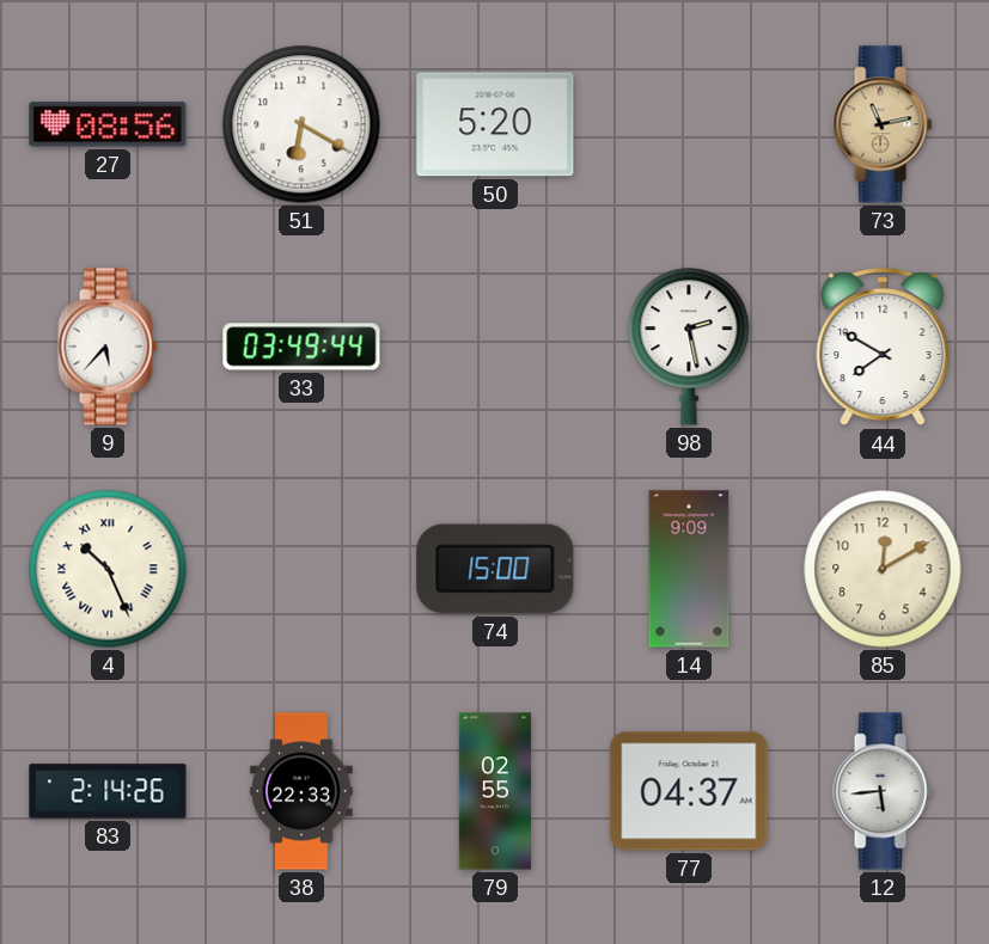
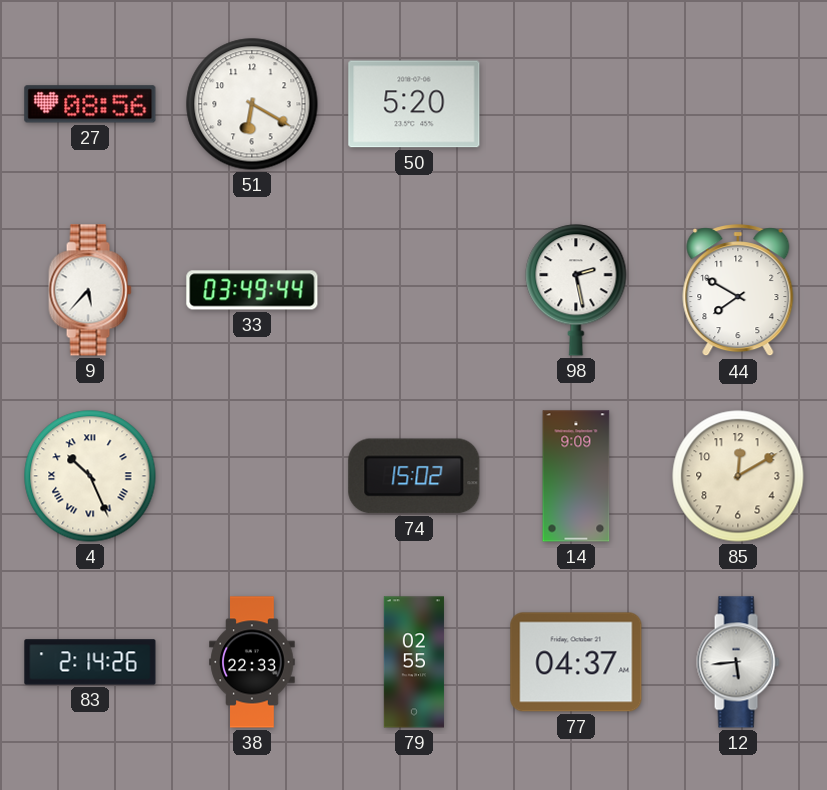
73: 11:13 -> none
74: 15:00 -> 15:02
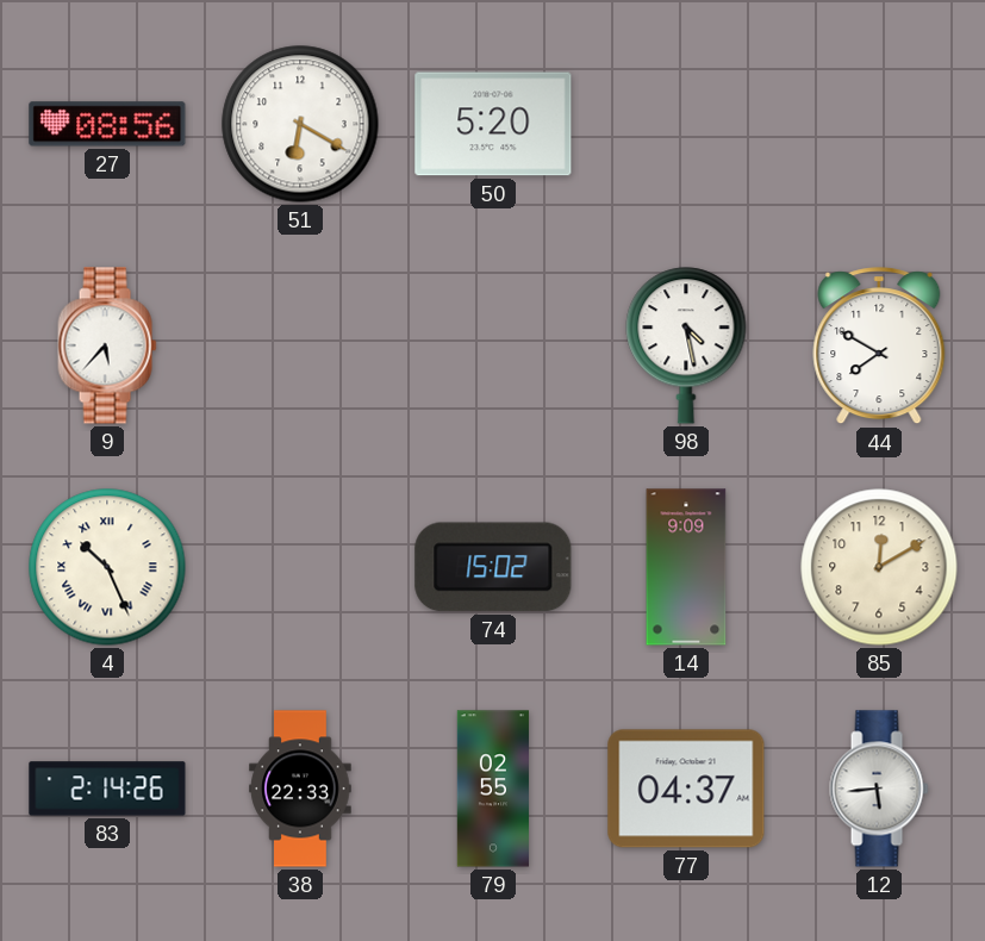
33: 03:49 -> none
98: 2:28 -> 4:28
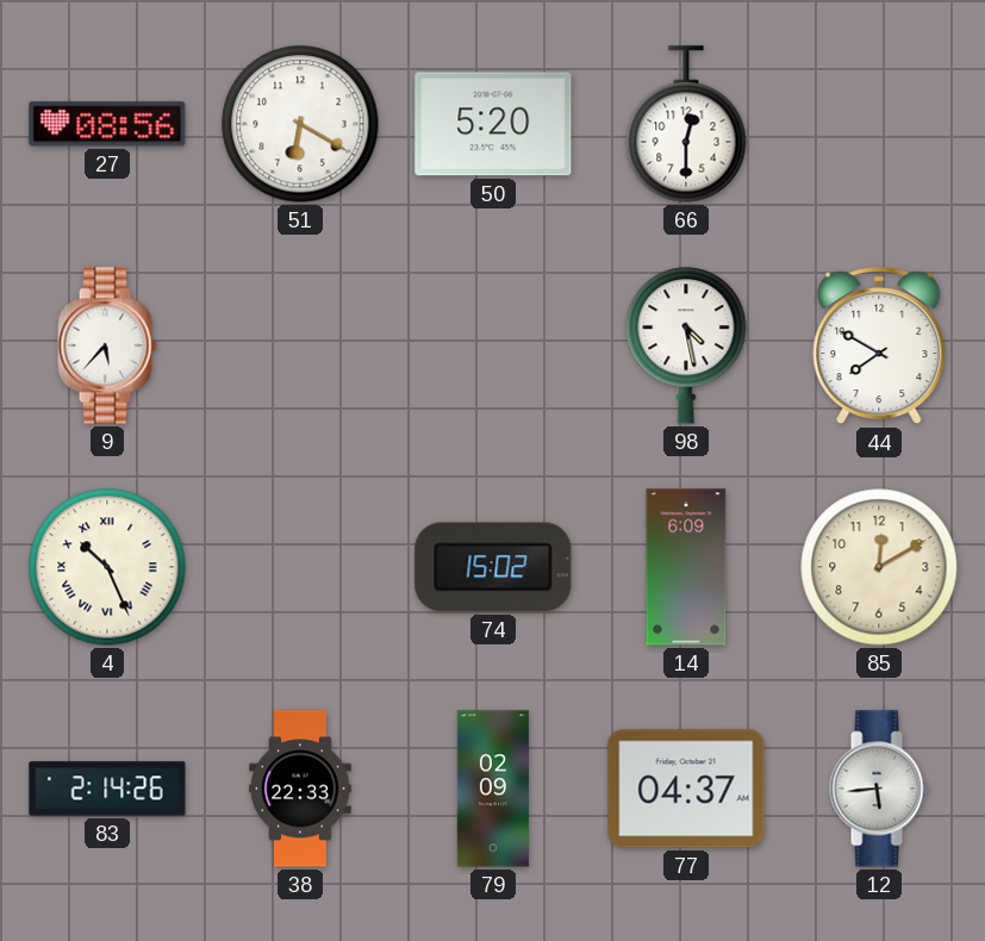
66: none -> 12:30
14: 9:09 -> 6:09
79: 02:55 -> 02:09
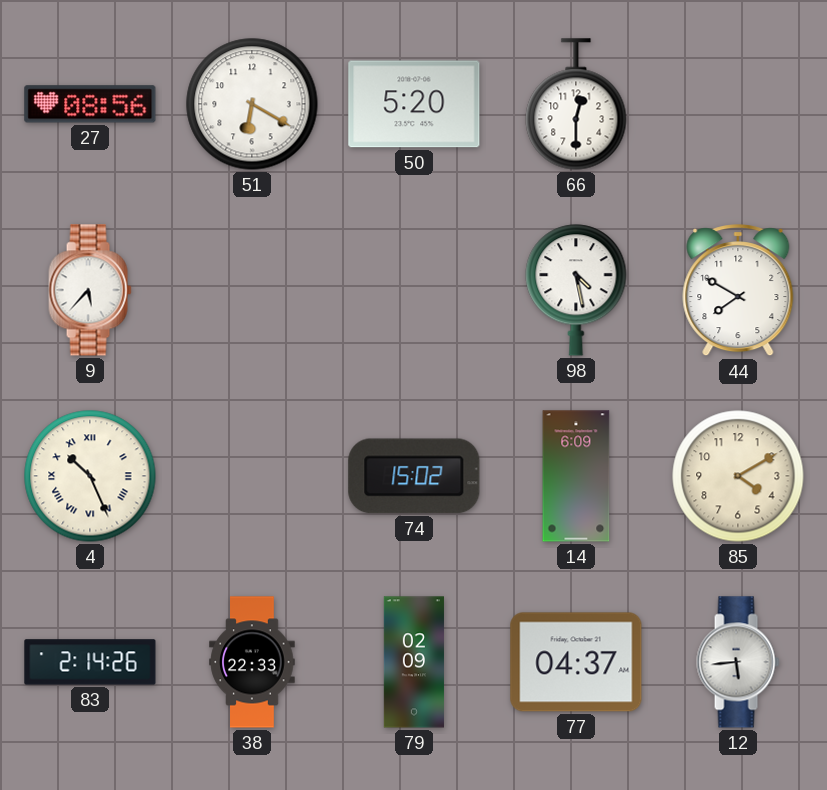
85: 12:10 -> 4:10
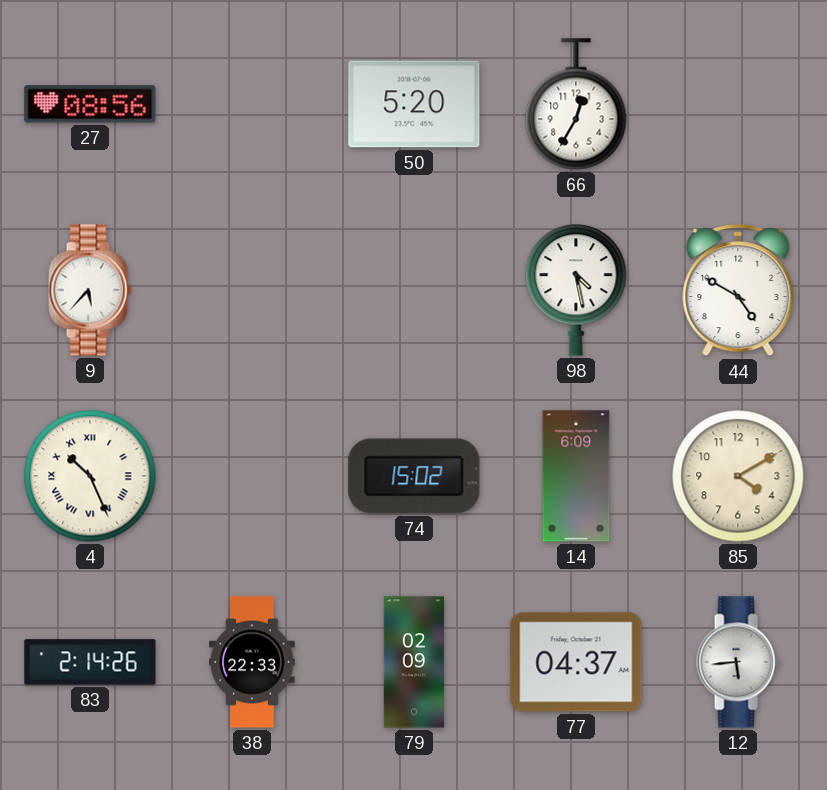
51: 6:20 -> none
66: 12:30 -> 12:35
44: 7:50 -> 4:50
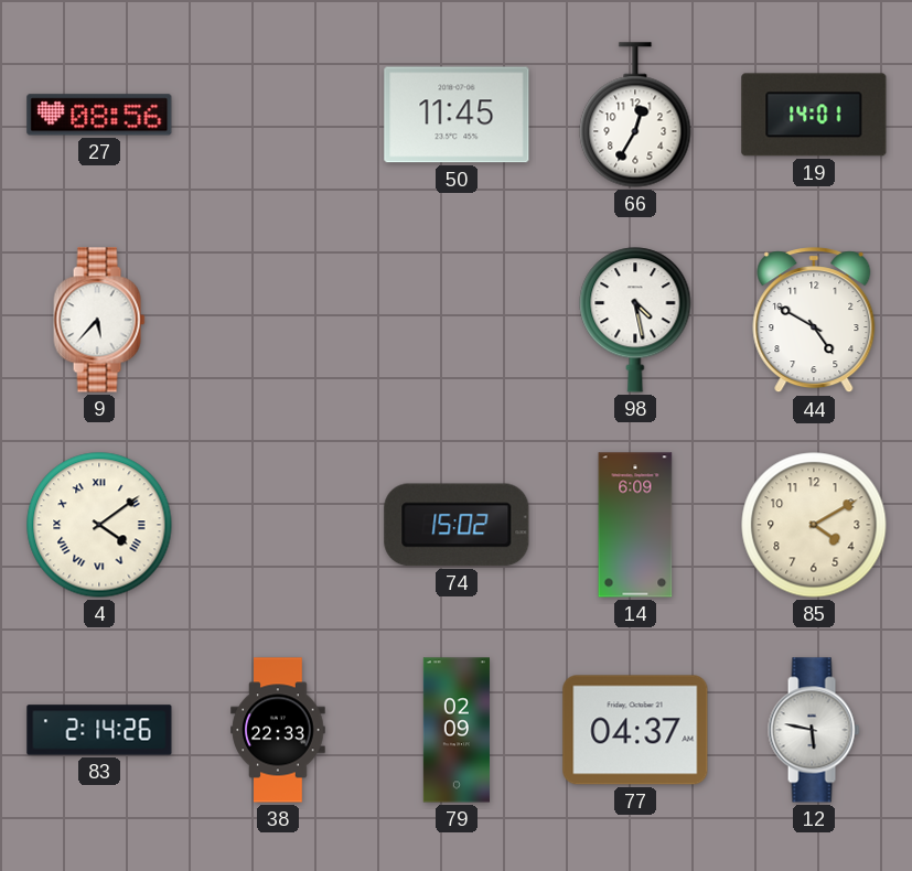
50: 5:20 -> 11:45
19: none -> 14:01
4: 10:26 -> 4:09
12: 5:44 -> 5:47
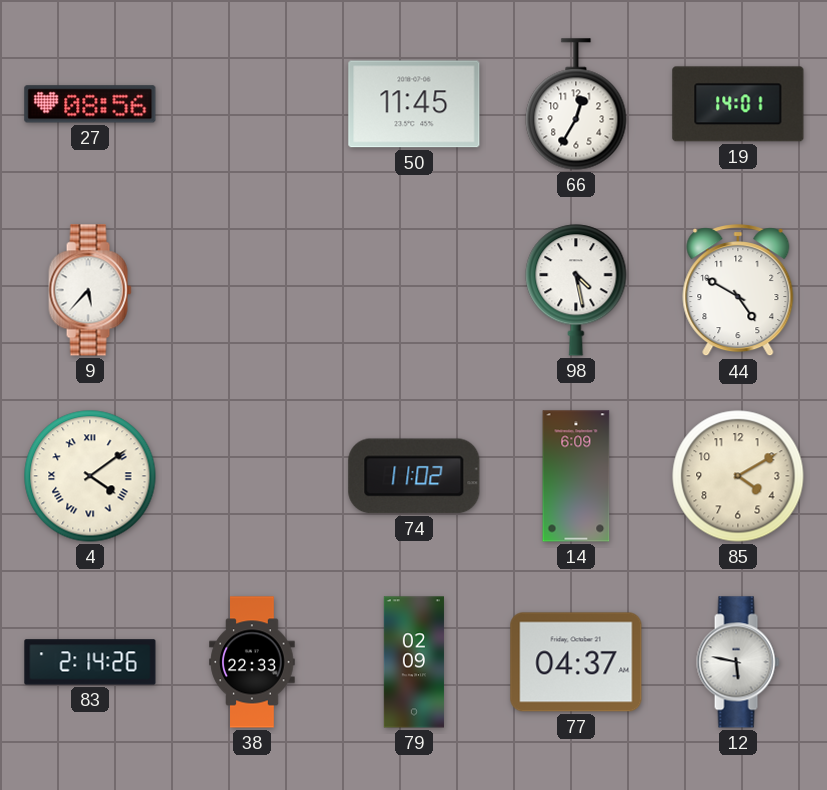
74: 15:02 -> 11:02
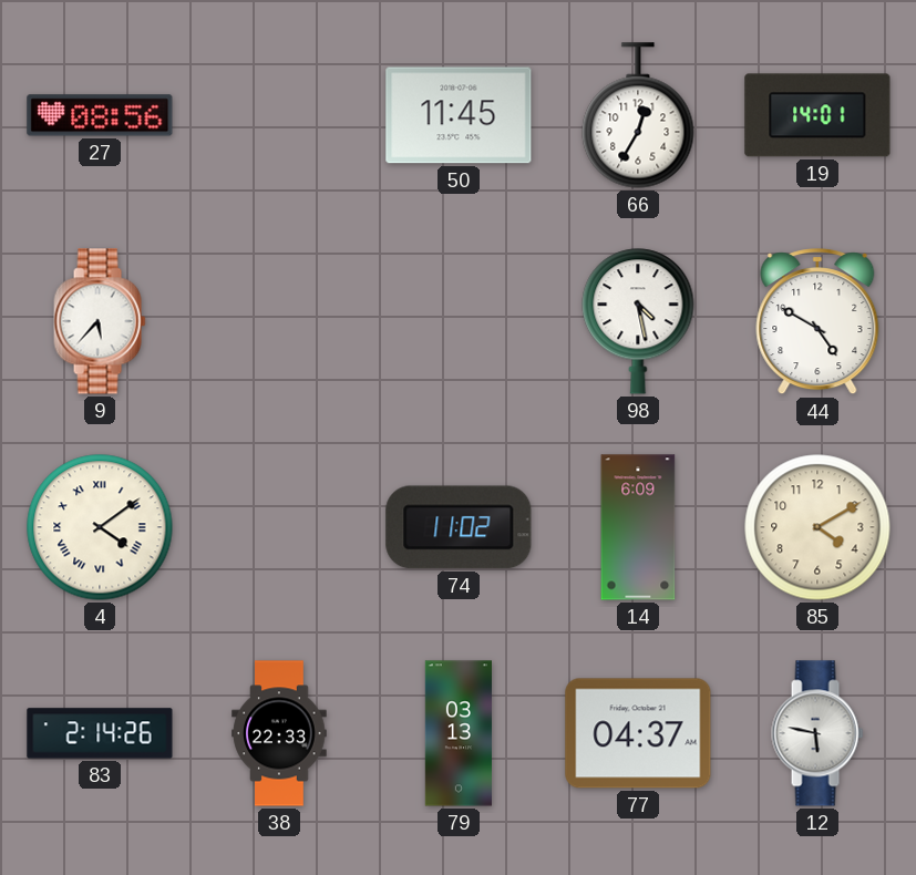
79: 02:09 -> 03:13
